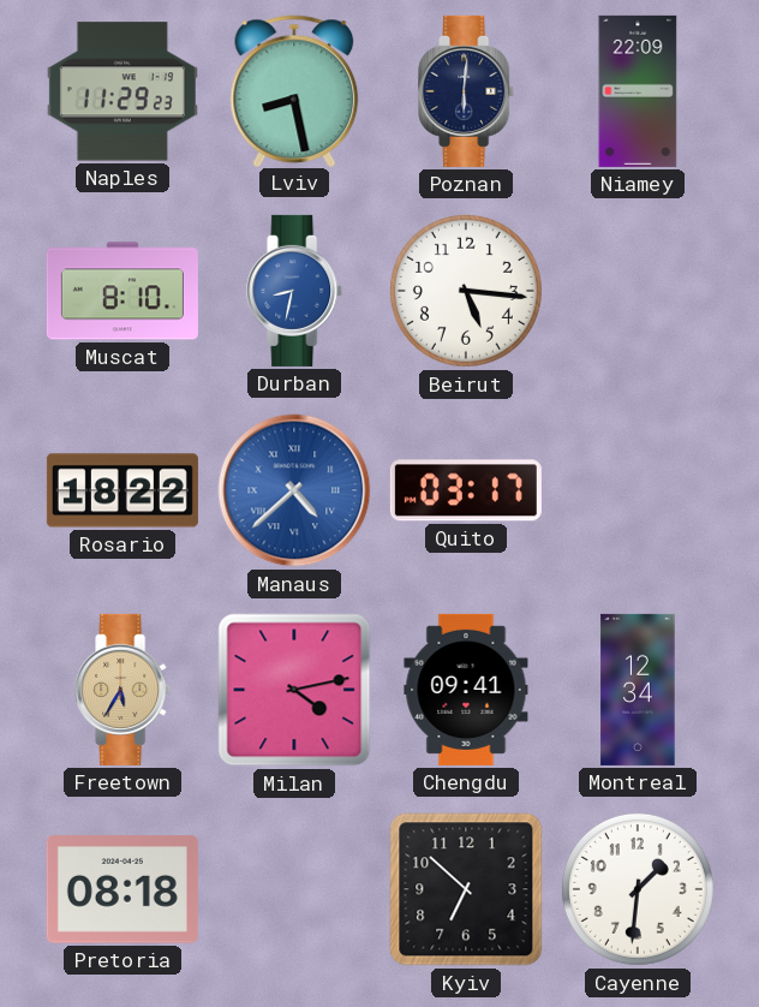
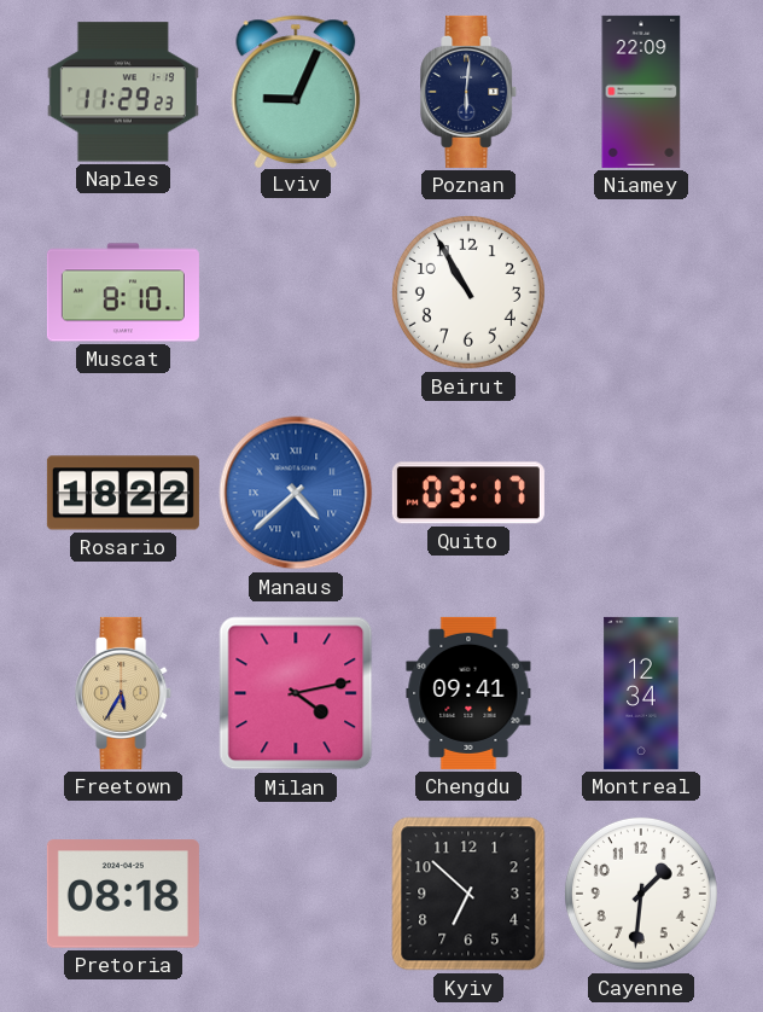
Lviv: 8:28 -> 9:04
Durban: 8:32 -> none
Beirut: 5:16 -> 10:55
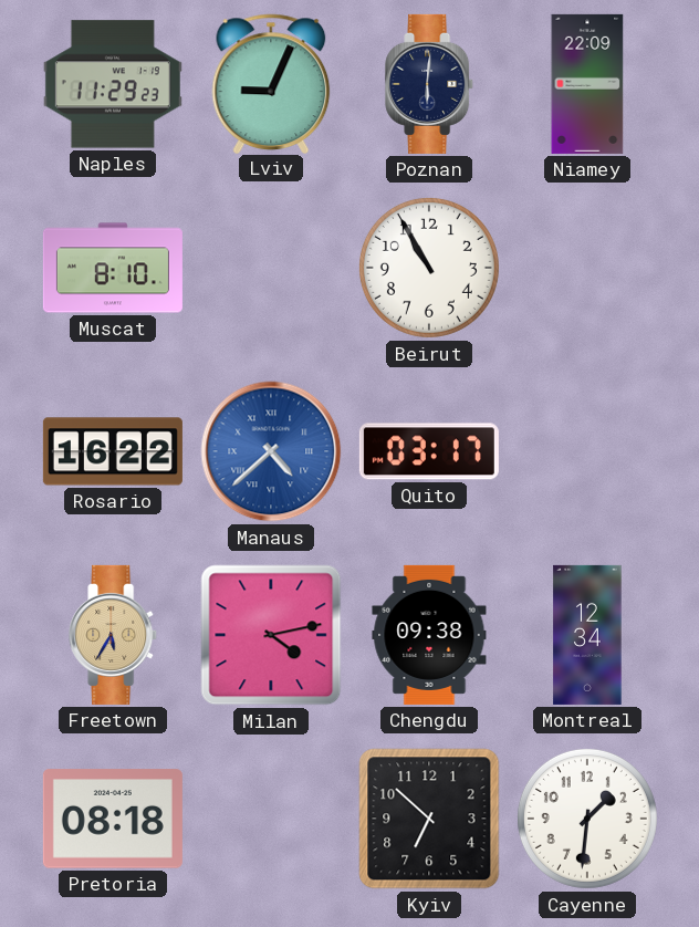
Rosario: 18:22 -> 16:22
Chengdu: 09:41 -> 09:38
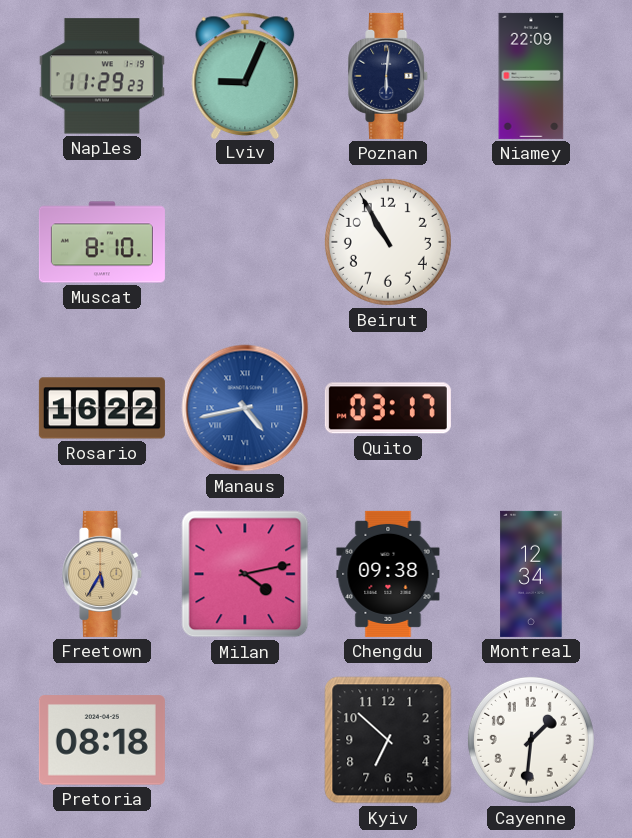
Manaus: 4:38 -> 4:43
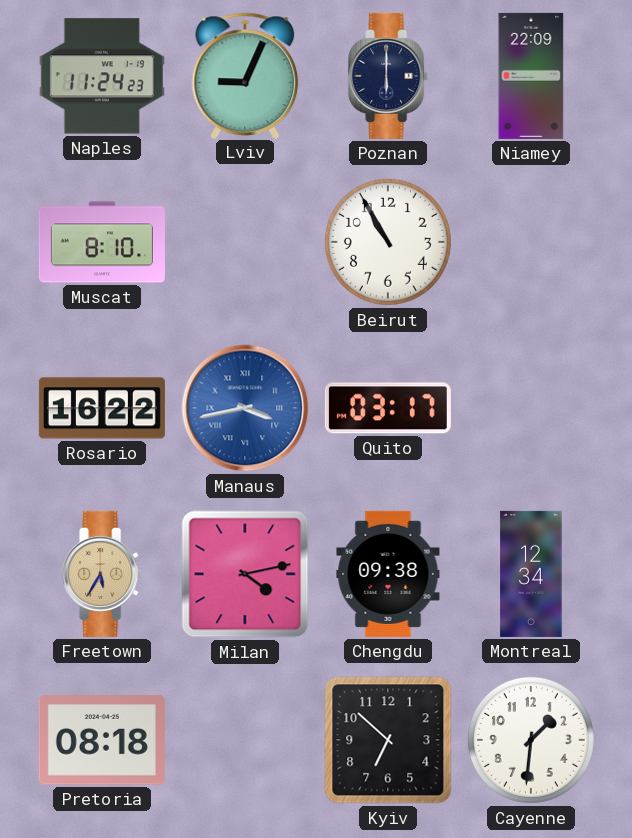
Naples: 11:29 -> 11:24
Poznan: 6:01 -> 6:00
Manaus: 4:43 -> 3:43
